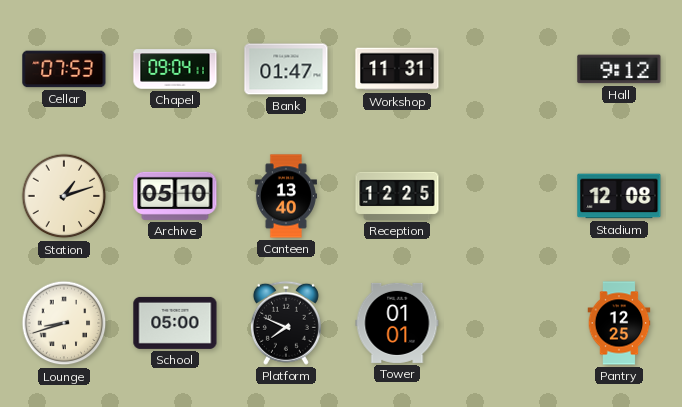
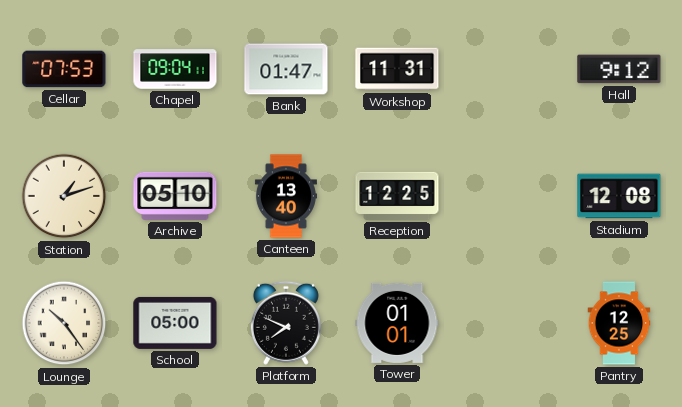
Lounge: 8:42 -> 10:24
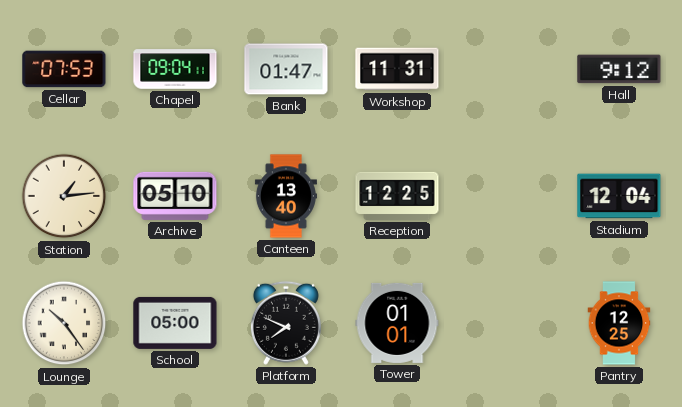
Station: 1:12 -> 1:14
Stadium: 12:08 -> 12:04
